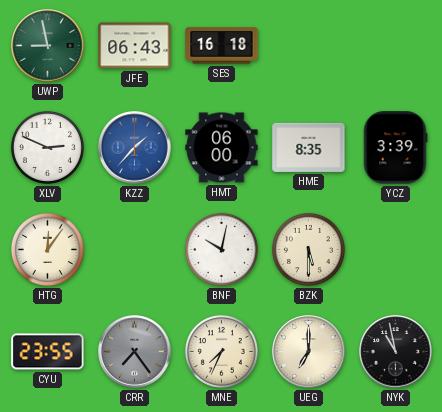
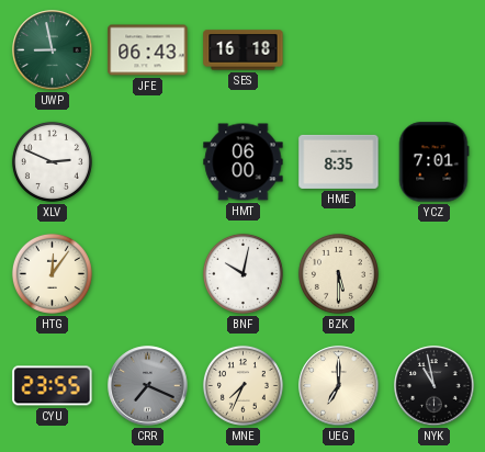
KZZ: 1:37 -> none
YCZ: 3:39 -> 7:01
CRR: 7:24 -> 7:19
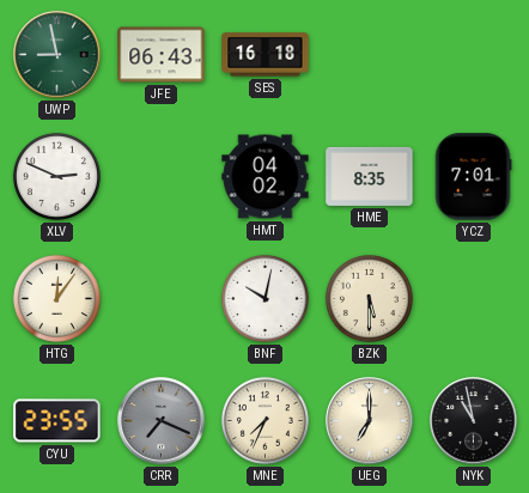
HMT: 06:00 -> 04:02
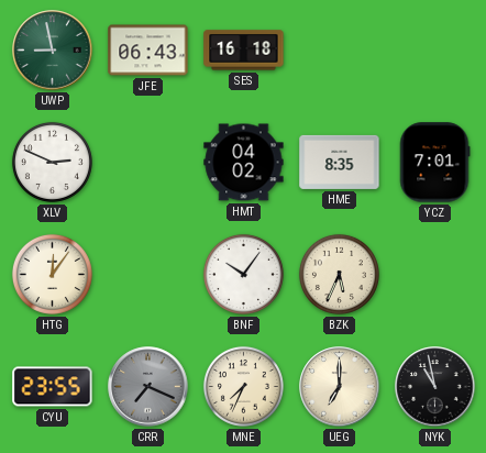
BNF: 10:02 -> 10:06
BZK: 5:30 -> 5:34
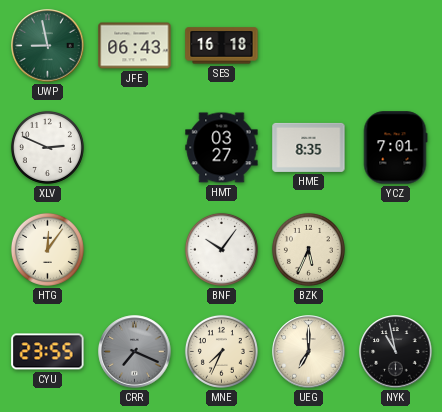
HMT: 04:02 -> 03:27
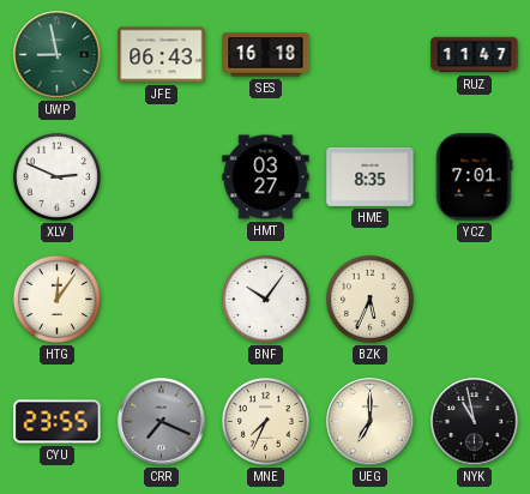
RUZ: none -> 11:47
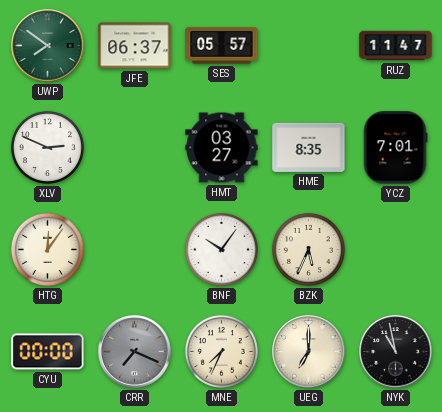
UWP: 8:58 -> 7:51
JFE: 06:43 -> 06:37
SES: 16:18 -> 05:57
CYU: 23:55 -> 00:00
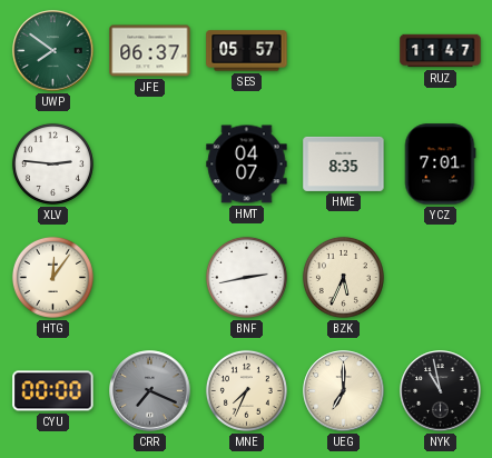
XLV: 2:49 -> 2:46
HMT: 03:27 -> 04:07
BNF: 10:06 -> 2:43
